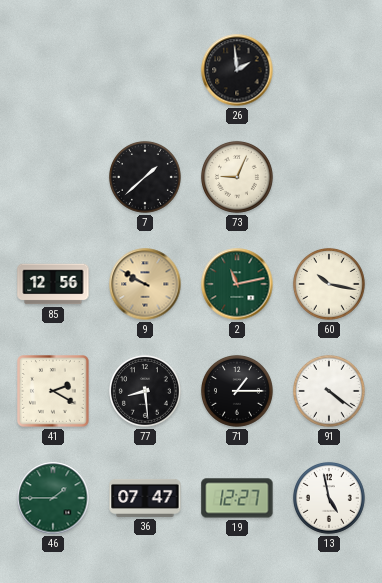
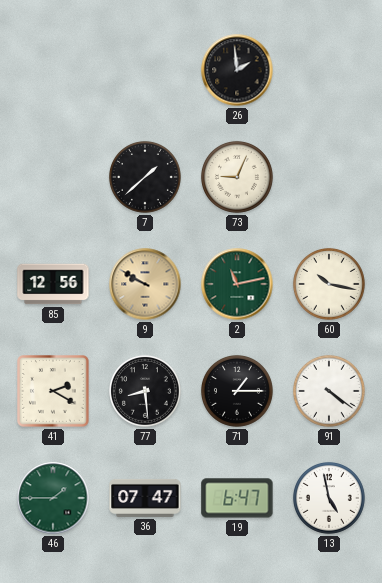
19: 12:27 -> 6:47
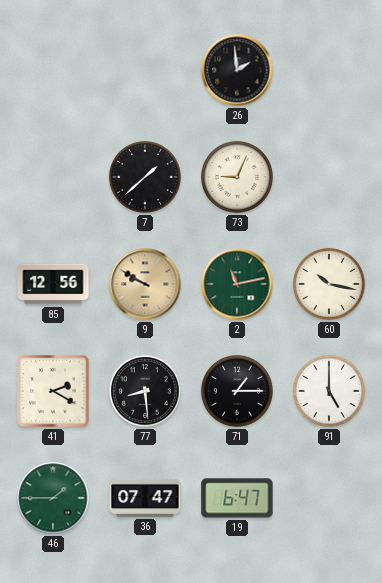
91: 4:21 -> 5:00
13: 4:58 -> none
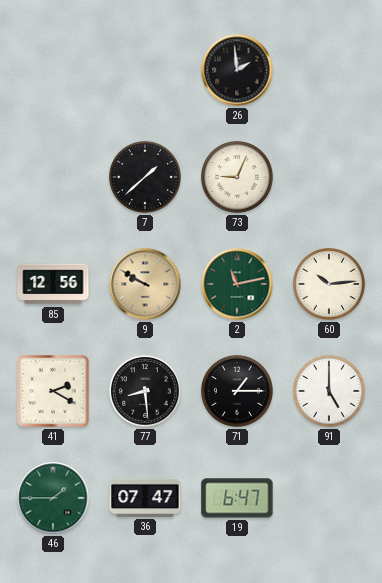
60: 10:17 -> 10:14
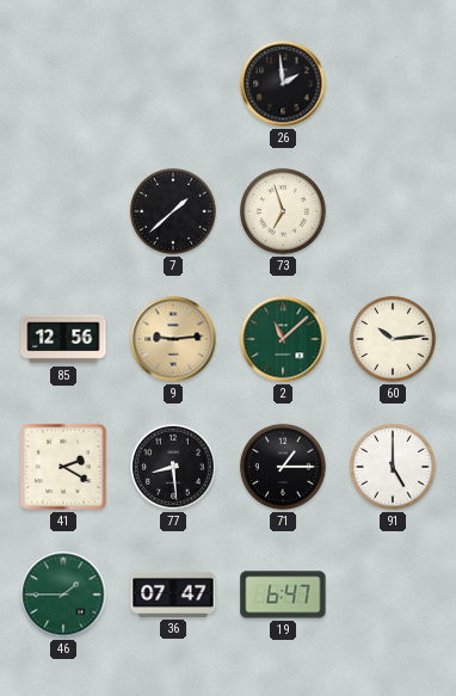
73: 9:04 -> 6:57
9: 9:50 -> 9:14
2: 11:13 -> 11:08
